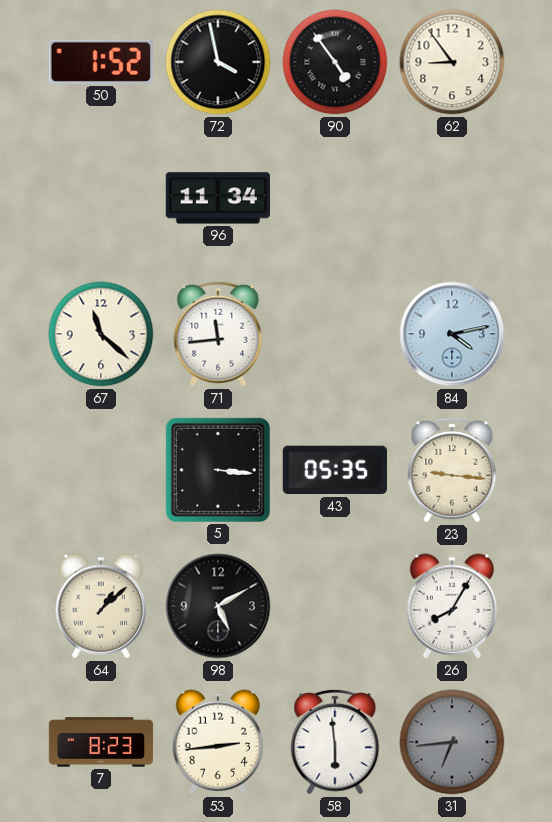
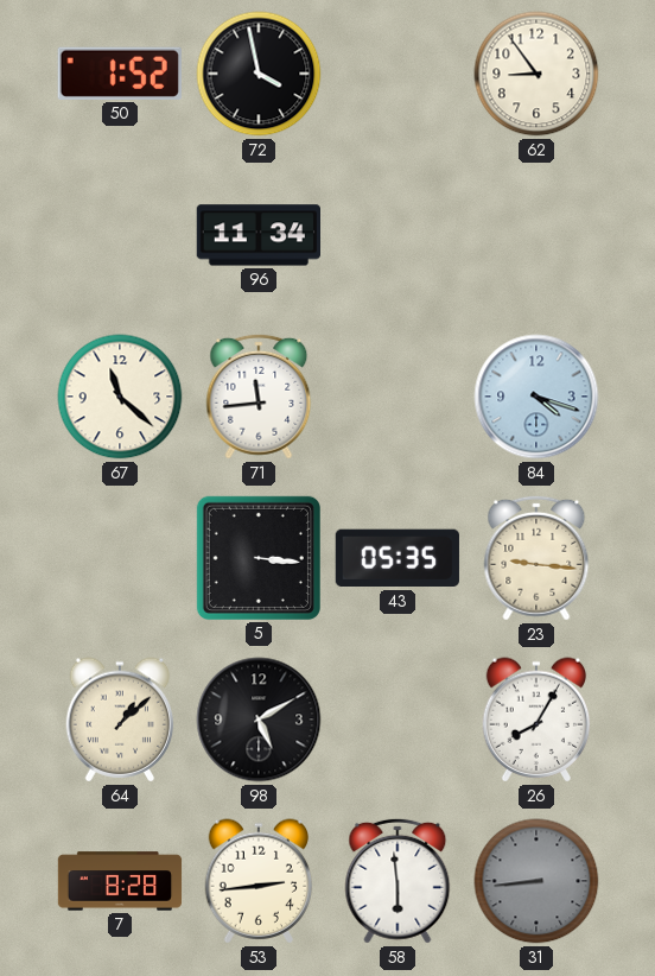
90: 4:54 -> none
84: 4:13 -> 4:18
7: 8:23 -> 8:28
31: 6:44 -> 8:44
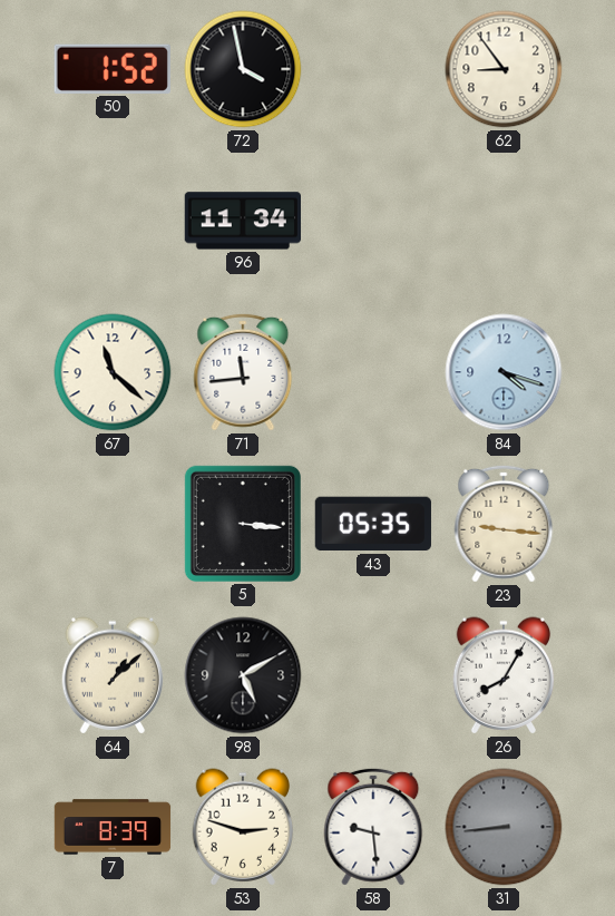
7: 8:28 -> 8:39
53: 2:44 -> 2:48
58: 5:59 -> 9:29
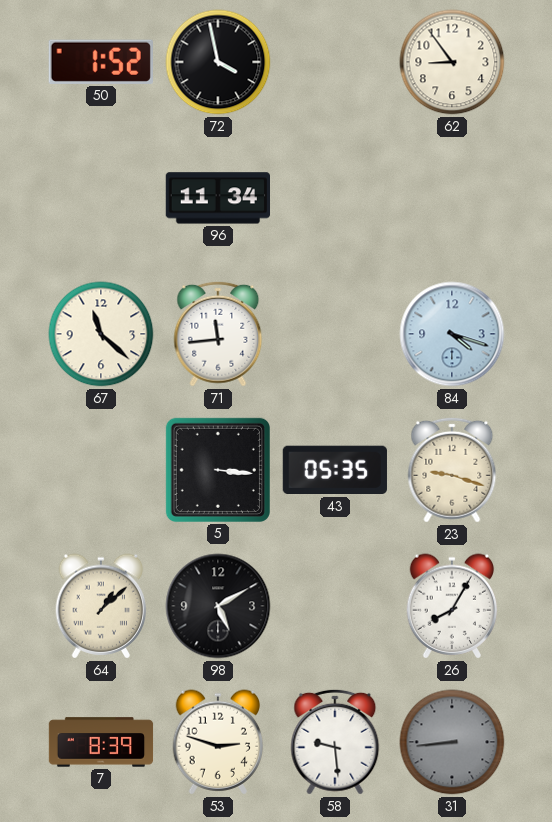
23: 9:16 -> 9:18
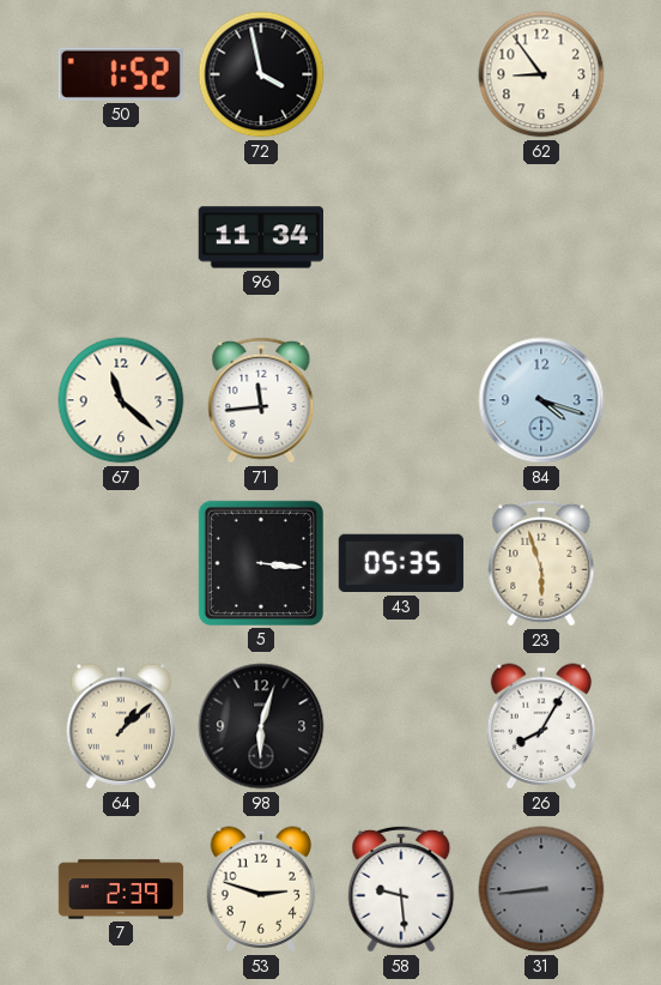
23: 9:18 -> 5:57
98: 5:10 -> 6:03
7: 8:39 -> 2:39
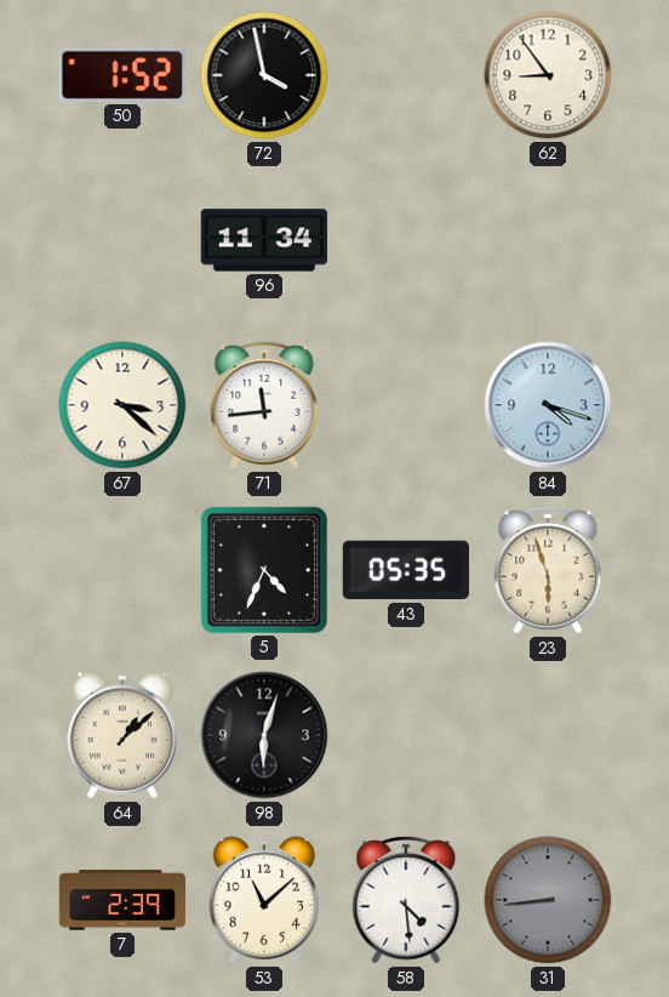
67: 11:22 -> 3:22
5: 3:16 -> 4:34
26: 8:05 -> none
53: 2:48 -> 11:08
58: 9:29 -> 4:29
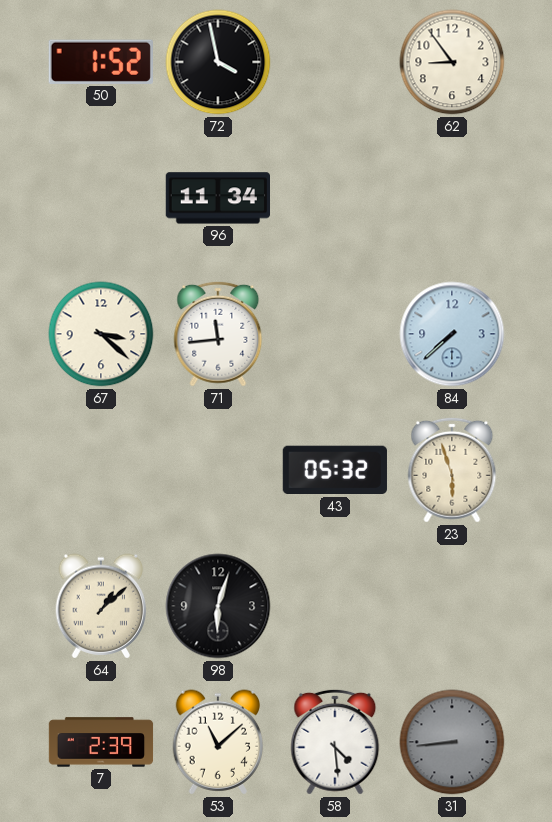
84: 4:18 -> 7:38
5: 4:34 -> none
43: 05:35 -> 05:32
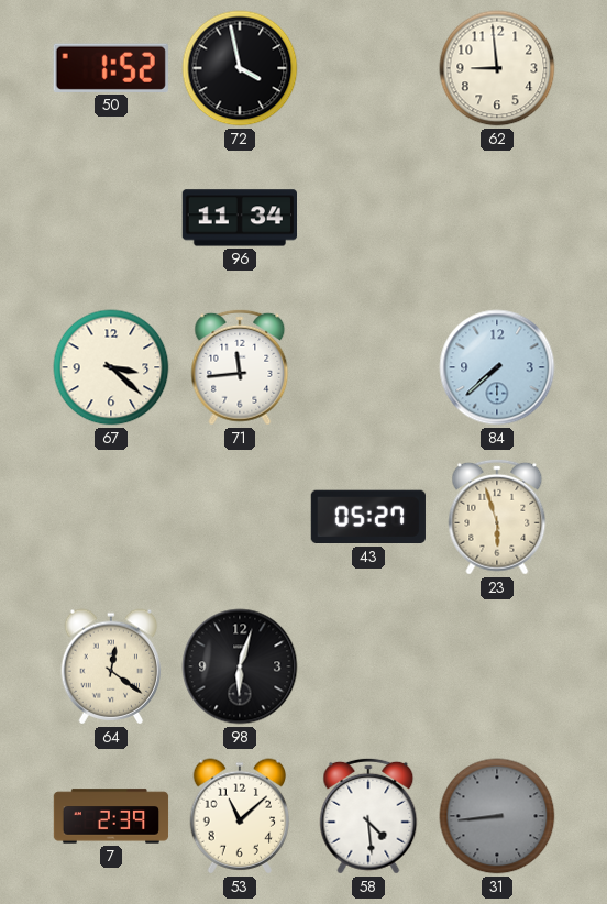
62: 8:54 -> 8:59
43: 05:32 -> 05:27
64: 1:08 -> 12:21
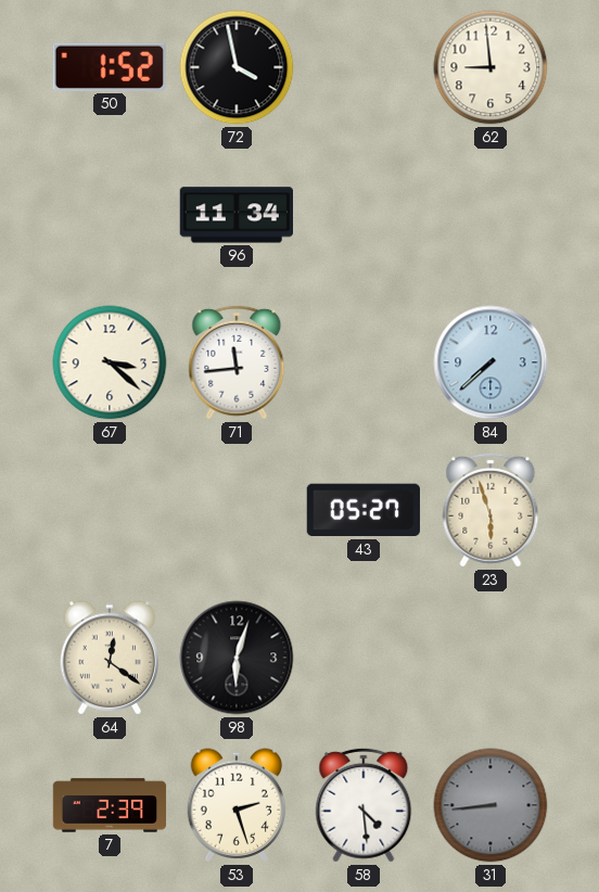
53: 11:08 -> 2:27
